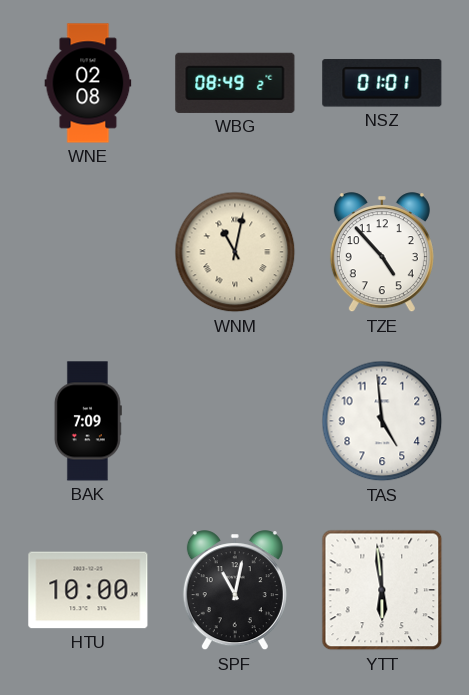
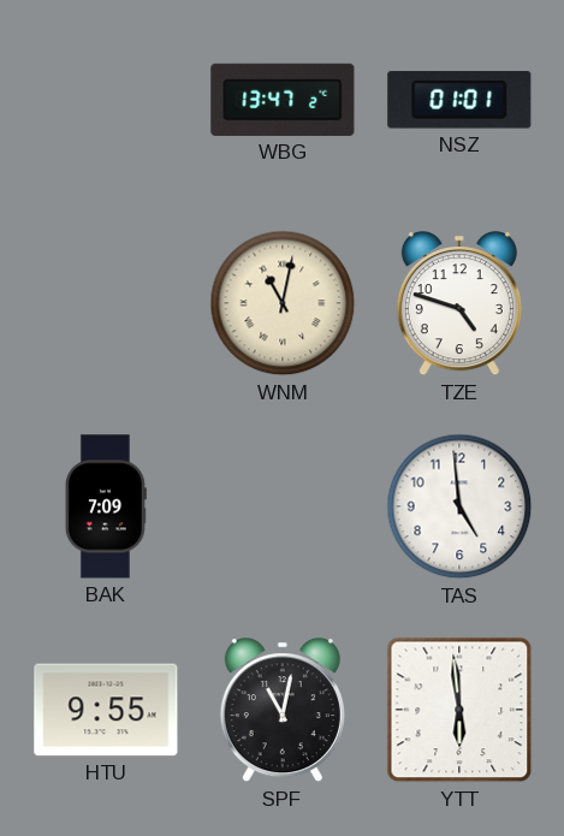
WNE: 02:08 -> none
WBG: 08:49 -> 13:47
TZE: 4:53 -> 4:48
HTU: 10:00 -> 9:55
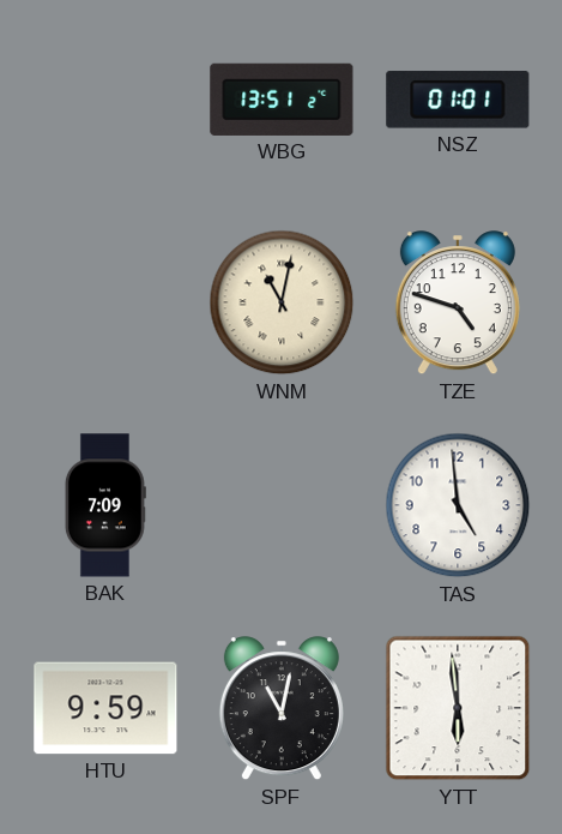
WBG: 13:47 -> 13:51
HTU: 9:55 -> 9:59
